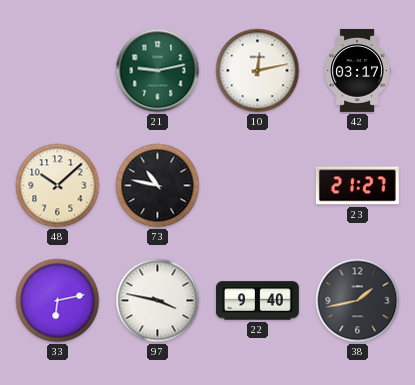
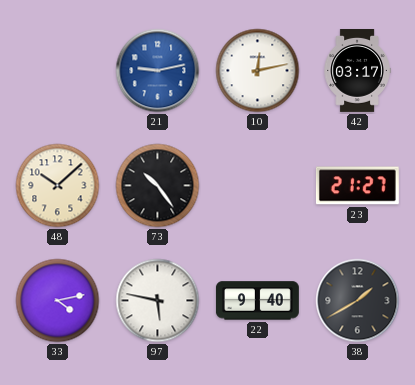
21 dial: green -> blue
73: 10:47 -> 10:24
33: 6:13 -> 4:13
97: 3:47 -> 5:47
38: 1:43 -> 1:40
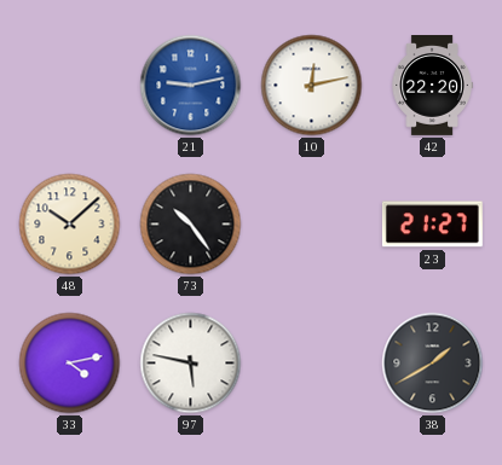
42: 03:17 -> 22:20
22: 9:40 -> none
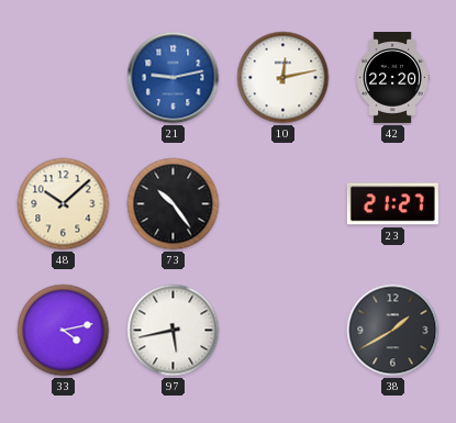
97: 5:47 -> 5:43
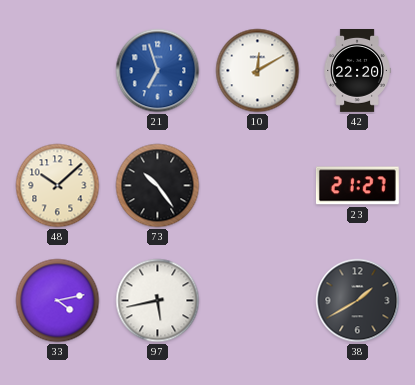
21: 9:13 -> 6:57
10: 12:13 -> 12:10
